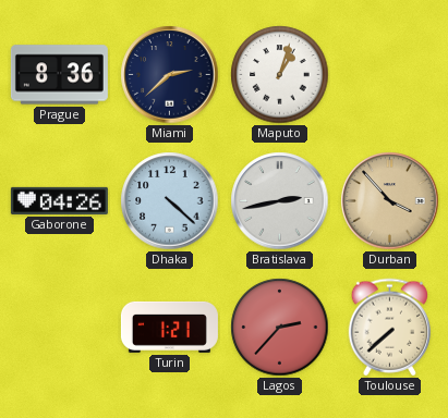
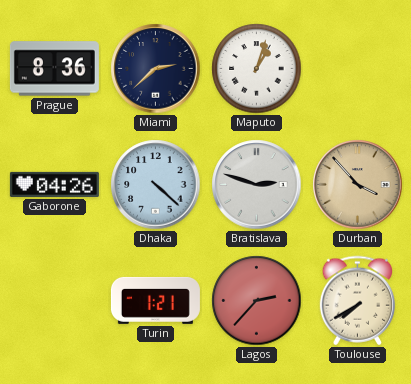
Bratislava: 2:43 -> 2:48
Toulouse: 7:38 -> 7:40
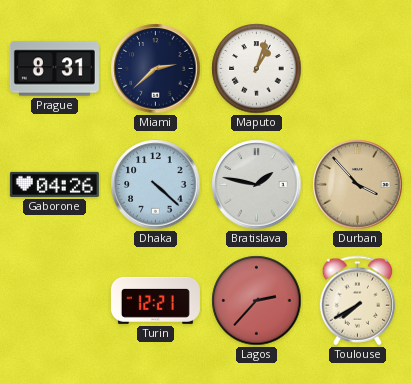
Prague: 8:36 -> 8:31
Bratislava: 2:48 -> 1:47
Turin: 1:21 -> 12:21
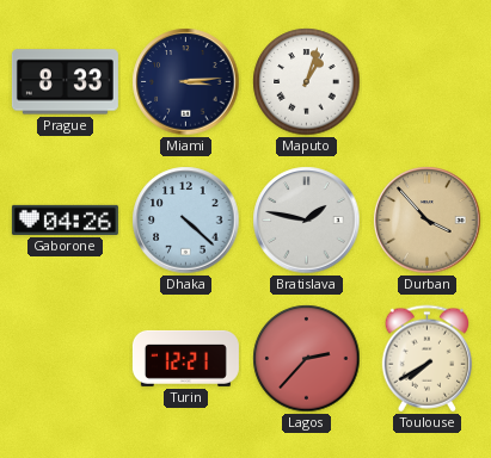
Prague: 8:31 -> 8:33
Miami: 2:38 -> 3:14
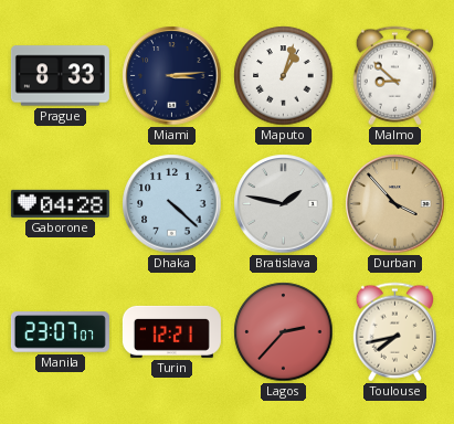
Malmo: none -> 8:52
Gaborone: 04:26 -> 04:28
Manila: none -> 23:07
Toulouse: 7:40 -> 7:43
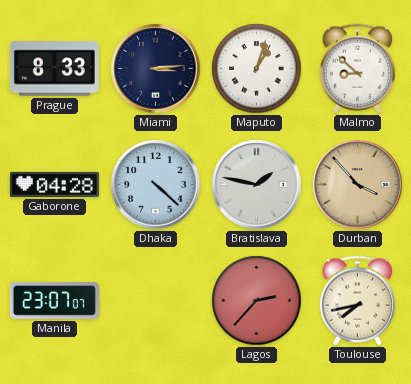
Turin: 12:21 -> none
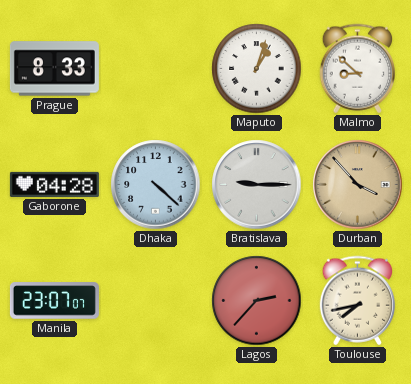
Miami: 3:14 -> none
Bratislava: 1:47 -> 9:15
